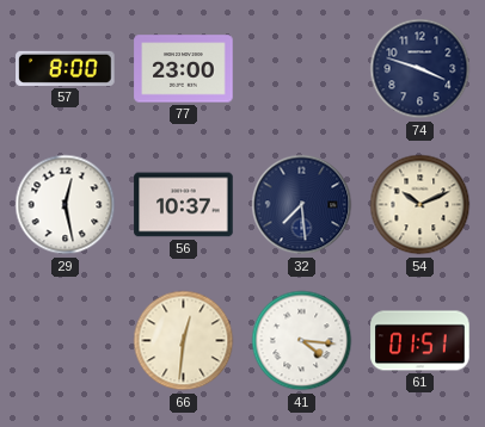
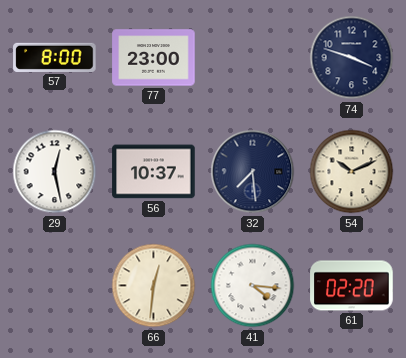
61: 01:51 -> 02:20
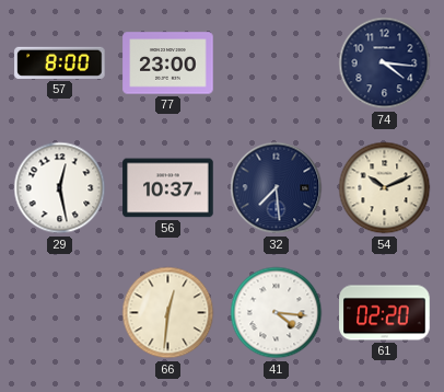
74: 3:48 -> 4:16
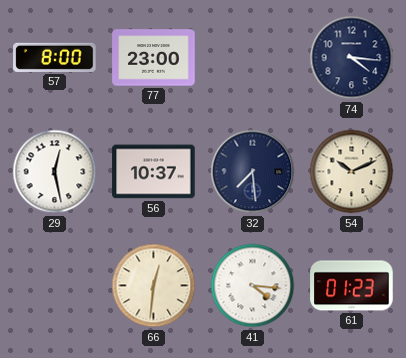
61: 02:20 -> 01:23
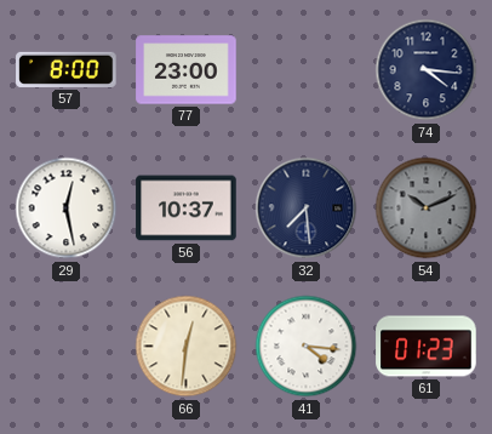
54 dial: cream -> grey
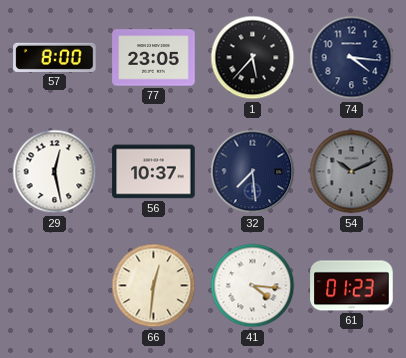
77: 23:00 -> 23:05
1: none -> 5:37
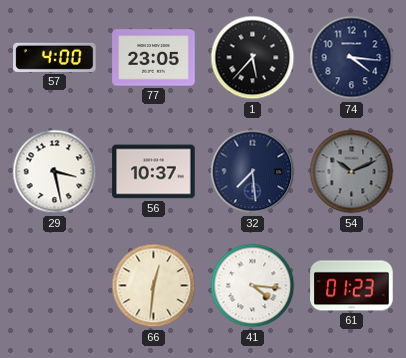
57: 8:00 -> 4:00
29: 12:28 -> 3:28
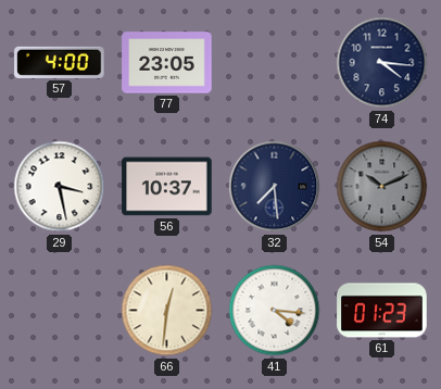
1: 5:37 -> none
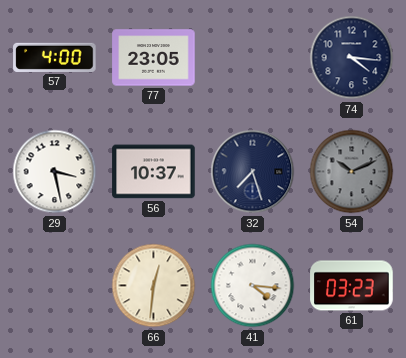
32: 7:29 -> 7:27
61: 01:23 -> 03:23
